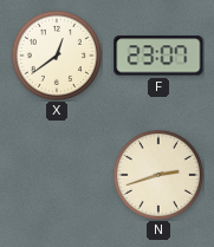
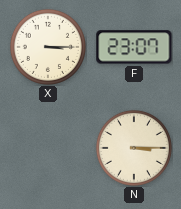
X: 12:39 -> 3:15
N: 2:42 -> 3:15
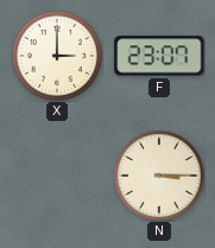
X: 3:15 -> 3:00
